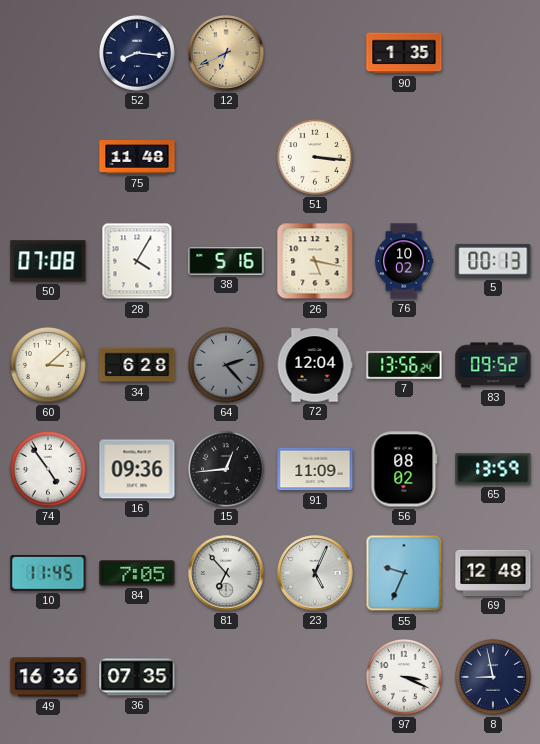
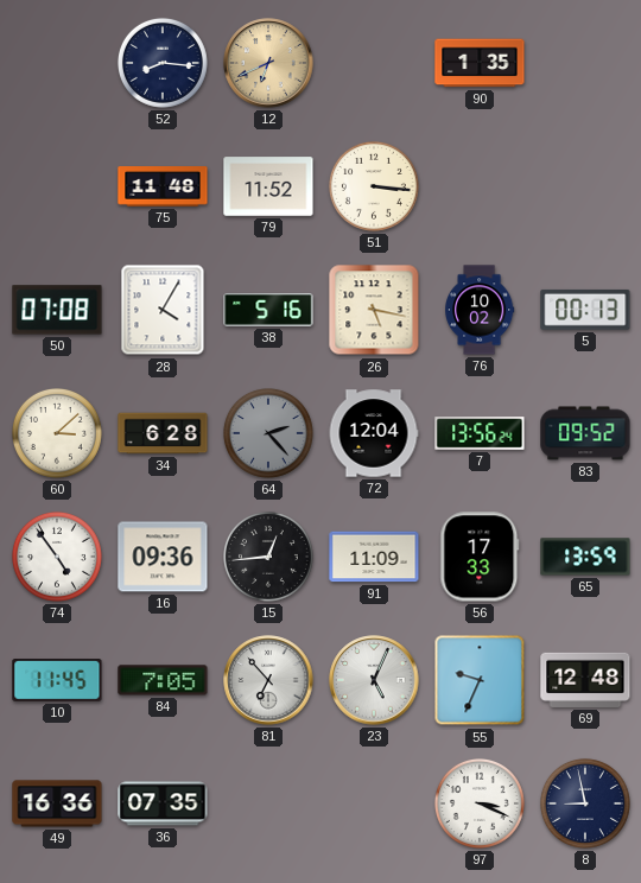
79: none -> 11:52
56: 08:02 -> 17:33
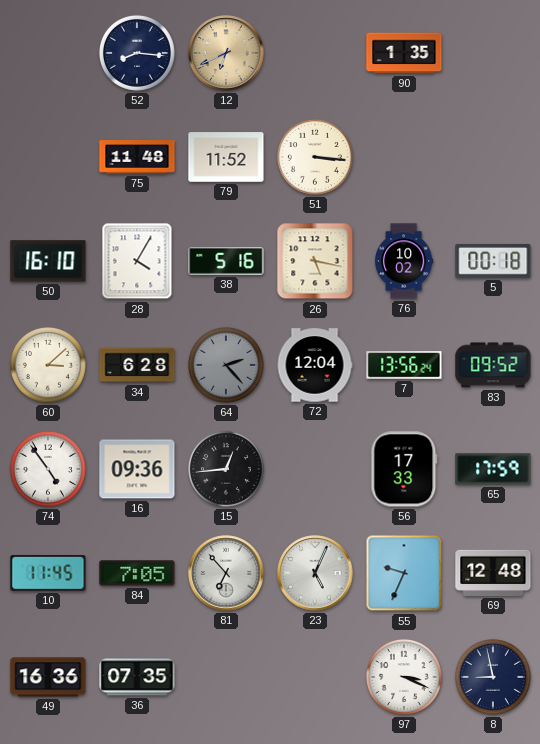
50: 07:08 -> 16:10
5: 00:13 -> 00:18
91: 11:09 -> none
65: 13:59 -> 17:59
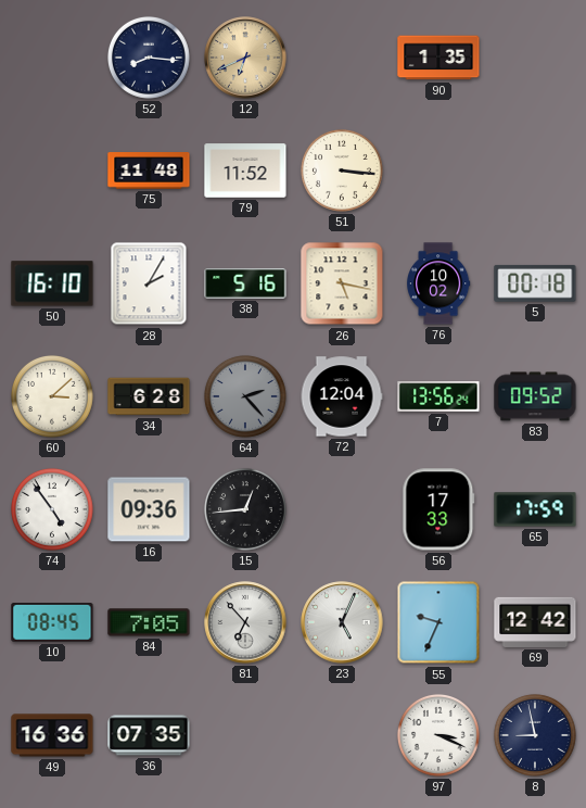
28: 4:05 -> 2:05
10: 11:45 -> 08:45
69: 12:48 -> 12:42
